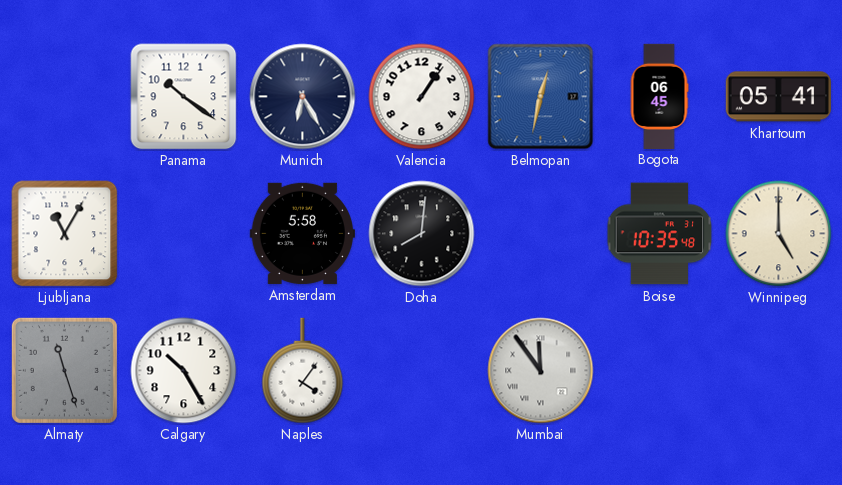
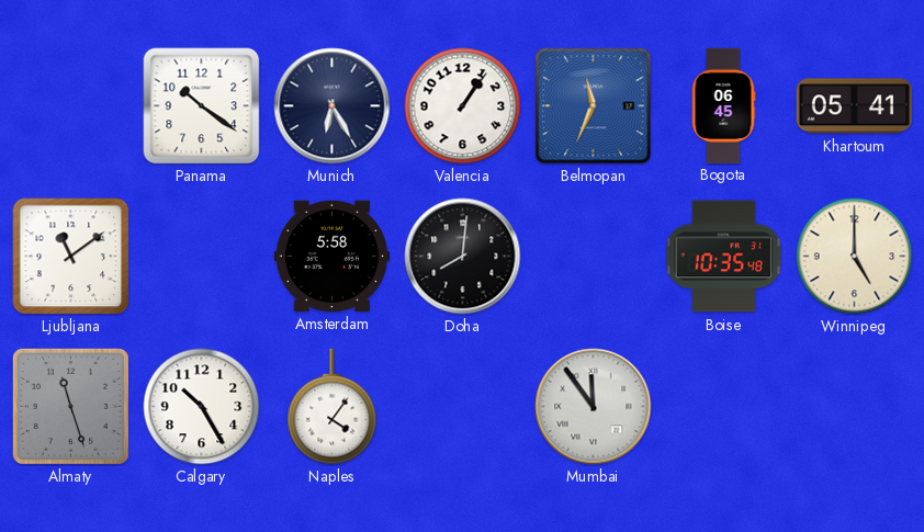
Belmopan: 12:32 -> 11:34
Ljubljana: 11:05 -> 11:09
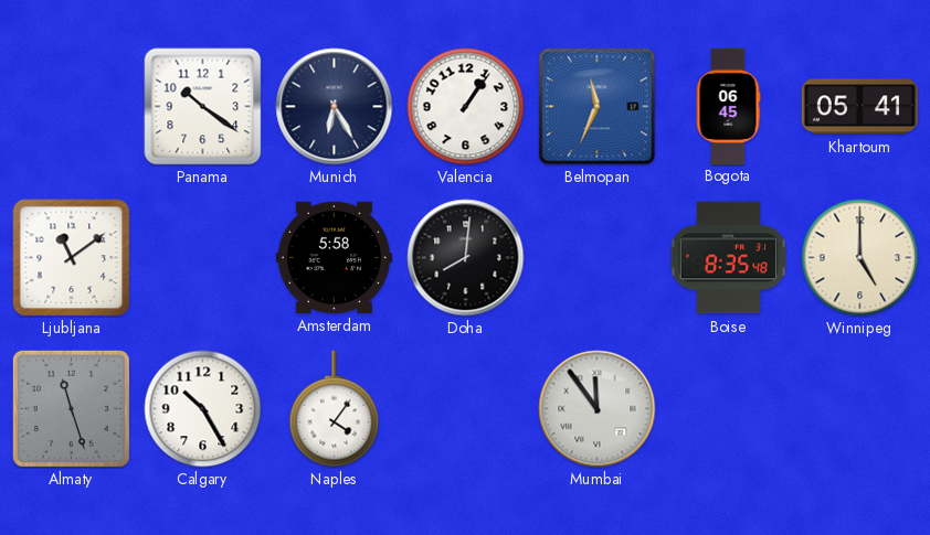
Boise: 10:35 -> 8:35
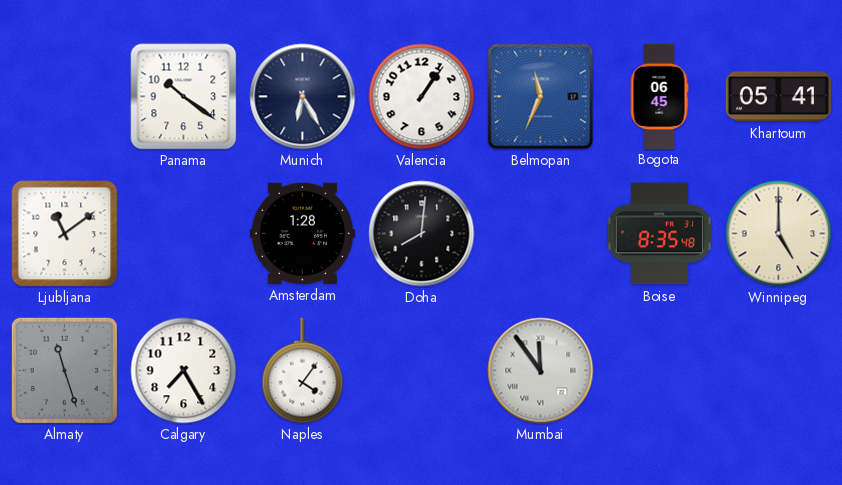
Amsterdam: 5:58 -> 1:28
Calgary: 10:25 -> 7:25
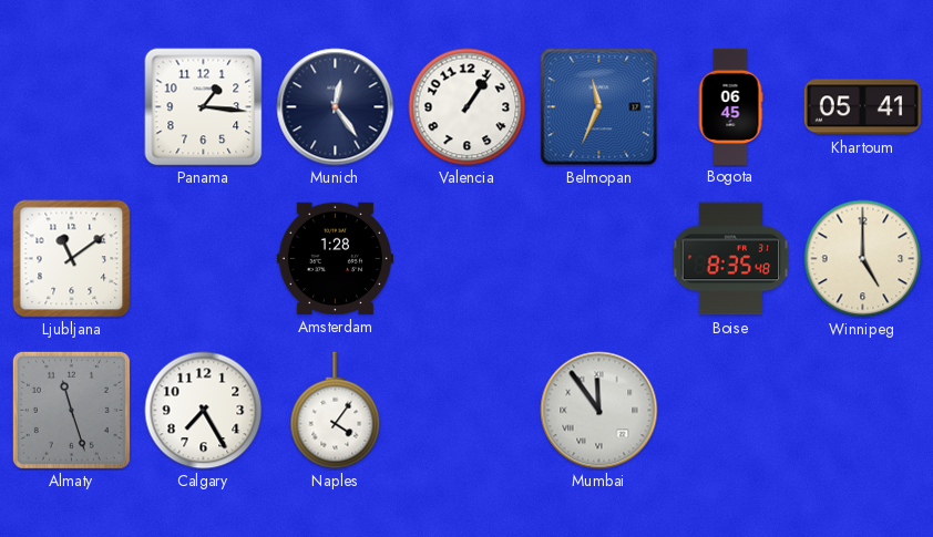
Panama: 10:21 -> 1:16
Munich: 6:25 -> 12:24
Doha: 8:01 -> none
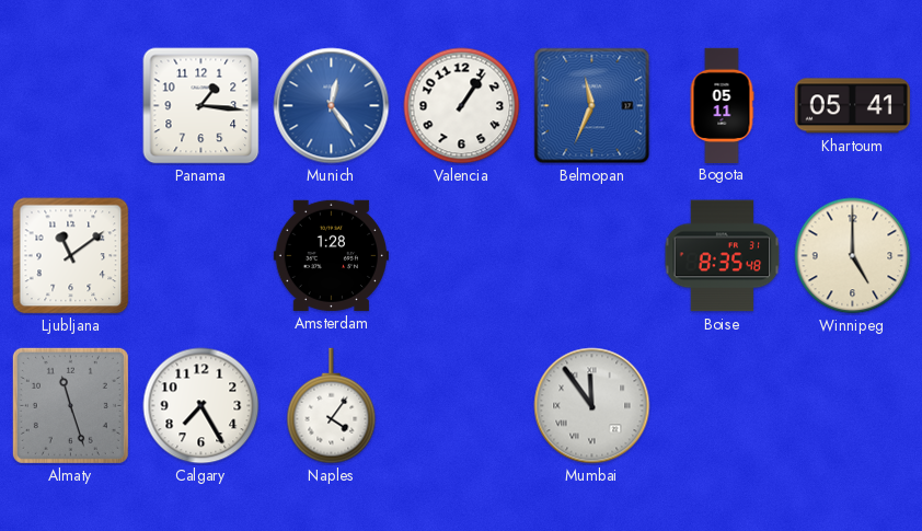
Munich dial: navy -> blue
Bogota: 06:45 -> 05:11
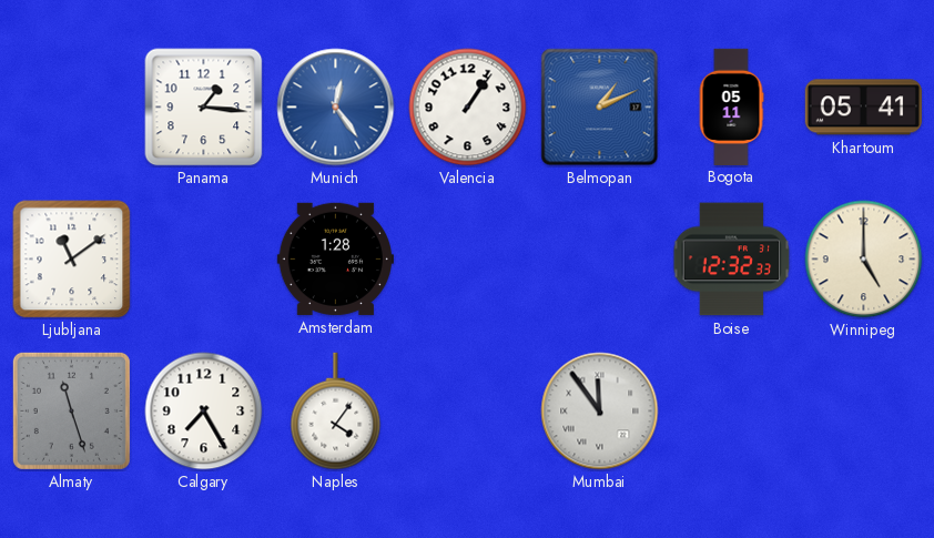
Belmopan: 11:34 -> 1:11
Boise: 8:35 -> 12:32
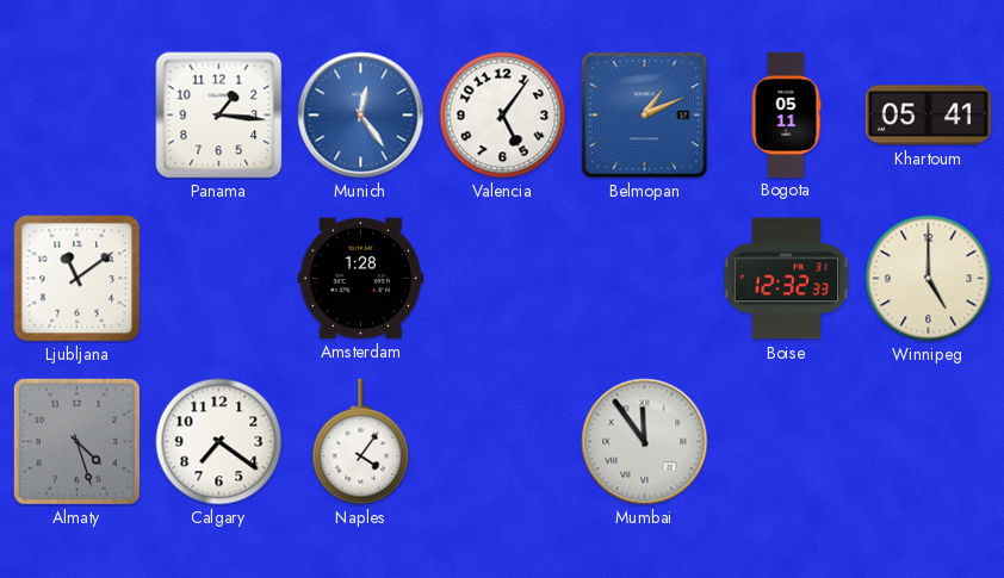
Valencia: 1:06 -> 5:06
Almaty: 11:27 -> 4:27
Calgary: 7:25 -> 7:21
